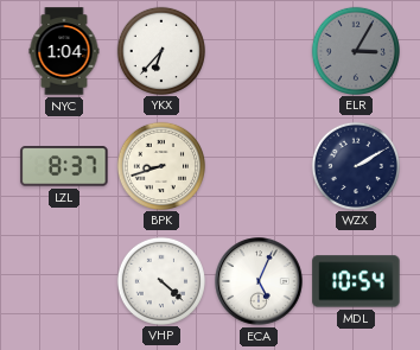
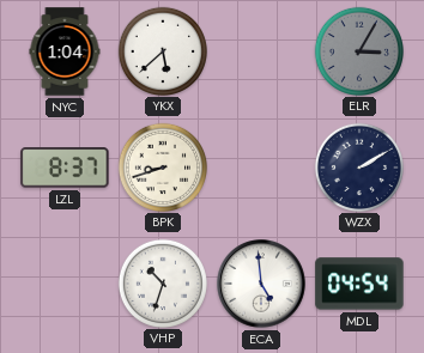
YKX: 6:37 -> 5:38
VHP: 4:22 -> 10:33
ECA: 5:04 -> 4:59
MDL: 10:54 -> 04:54
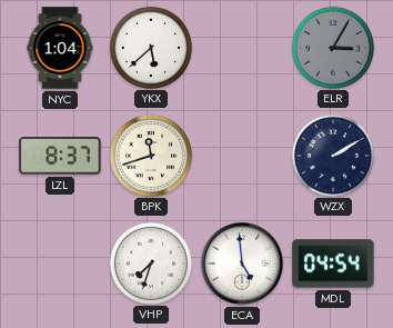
BPK: 8:42 -> 11:42
VHP: 10:33 -> 7:33
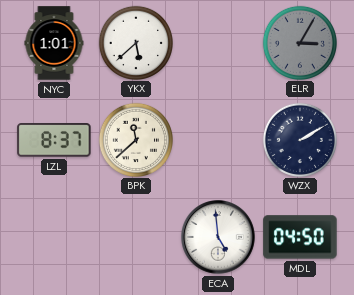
NYC: 1:04 -> 1:01
BPK: 11:42 -> 11:38
VHP: 7:33 -> none
MDL: 04:54 -> 04:50
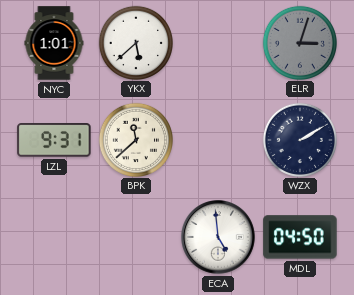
ELR: 3:05 -> 3:03
LZL: 8:37 -> 9:31
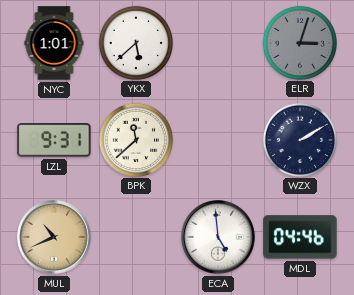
MUL: none -> 10:41
MDL: 04:50 -> 04:46
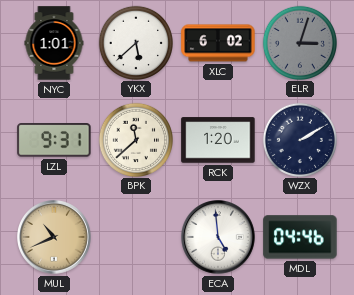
XLC: none -> 6:02
RCK: none -> 1:20
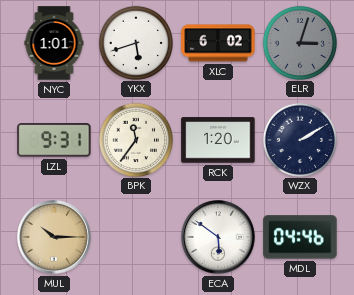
YKX: 5:38 -> 5:42
BPK: 11:38 -> 11:36
MUL: 10:41 -> 10:15
ECA: 4:59 -> 5:51
